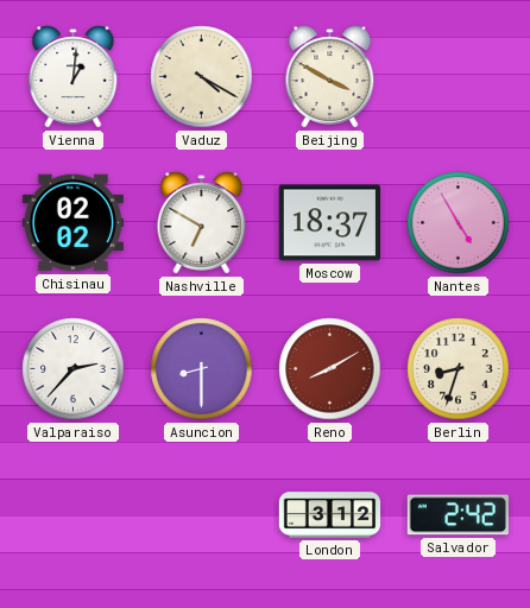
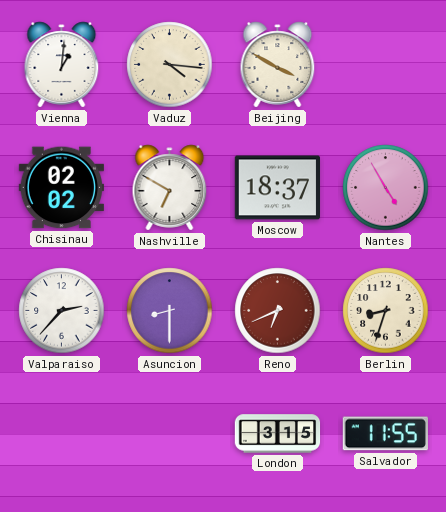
Vaduz: 4:20 -> 4:16
Reno: 8:10 -> 6:41
London: 3:12 -> 3:15
Salvador: 2:42 -> 11:55
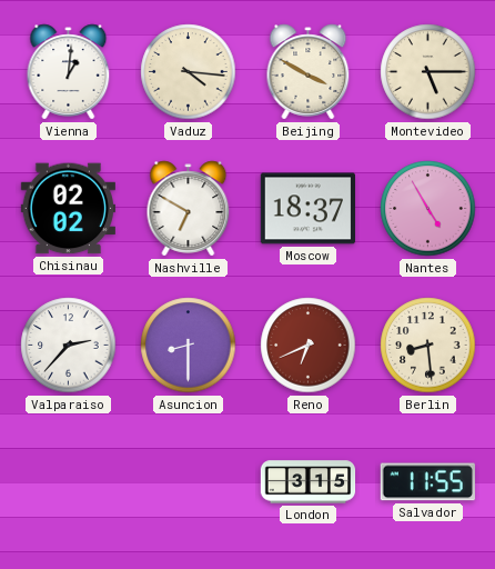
Montevideo: none -> 5:15
Berlin: 8:33 -> 8:29
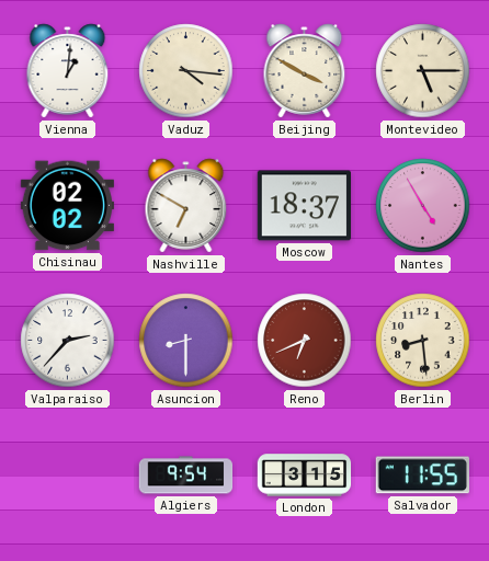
Algiers: none -> 9:54
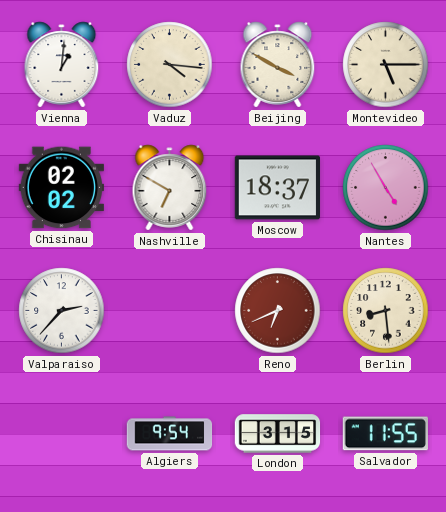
Asuncion: 8:30 -> none
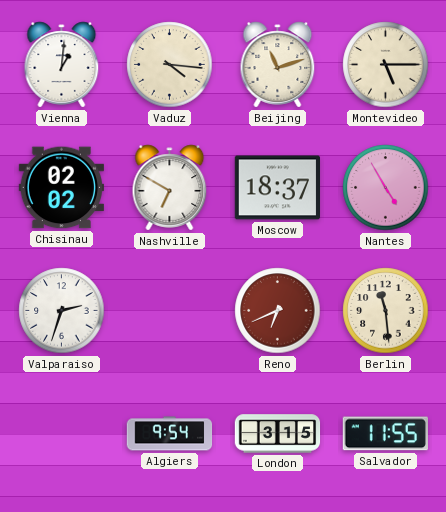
Beijing: 3:50 -> 11:12
Valparaiso: 2:37 -> 2:33
Berlin: 8:29 -> 11:29
